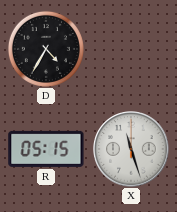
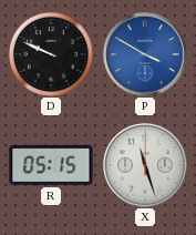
D: 4:35 -> 9:49
P: none -> 3:50
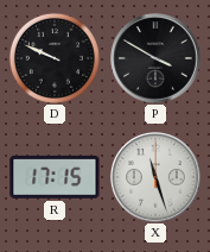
P dial: blue -> black
R: 05:15 -> 17:15
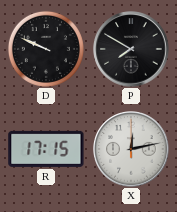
P: 3:50 -> 7:50
X: 11:27 -> 12:13
